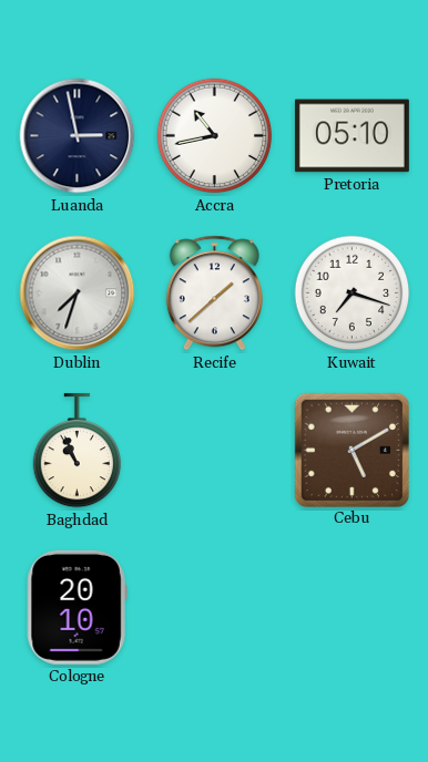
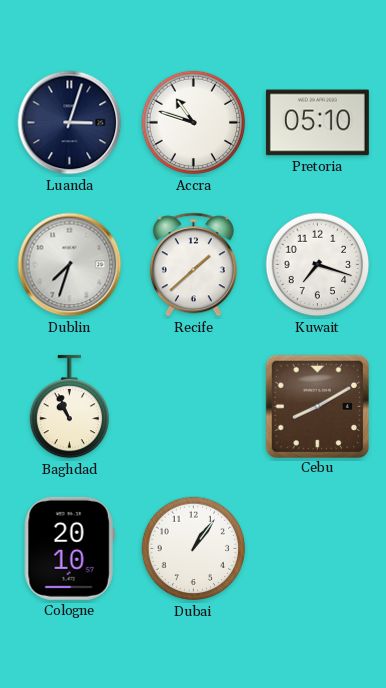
Luanda: 2:58 -> 3:03
Accra: 10:43 -> 10:48
Cebu: 5:10 -> 8:10
Dubai: none -> 1:06
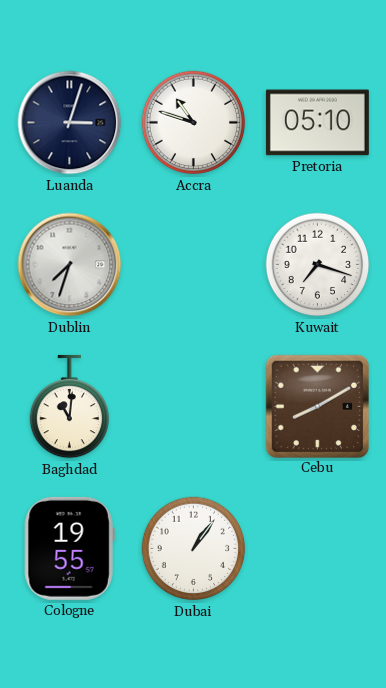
Recife: 1:38 -> none
Baghdad: 10:56 -> 11:01
Cologne: 20:10 -> 19:55
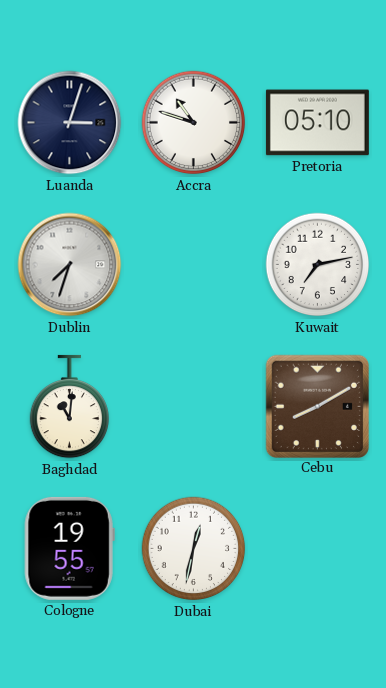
Kuwait: 7:18 -> 7:13
Dubai: 1:06 -> 12:32
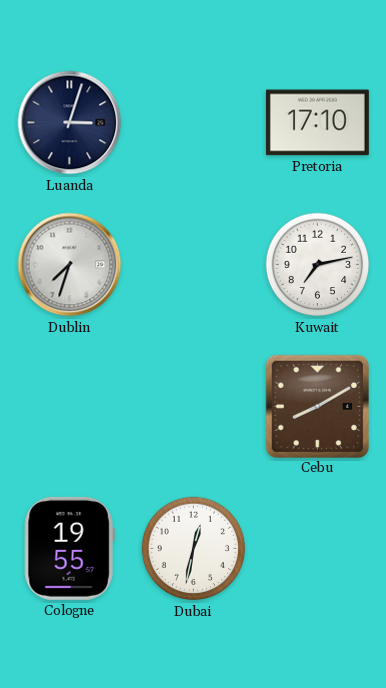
Accra: 10:48 -> none
Pretoria: 05:10 -> 17:10
Baghdad: 11:01 -> none
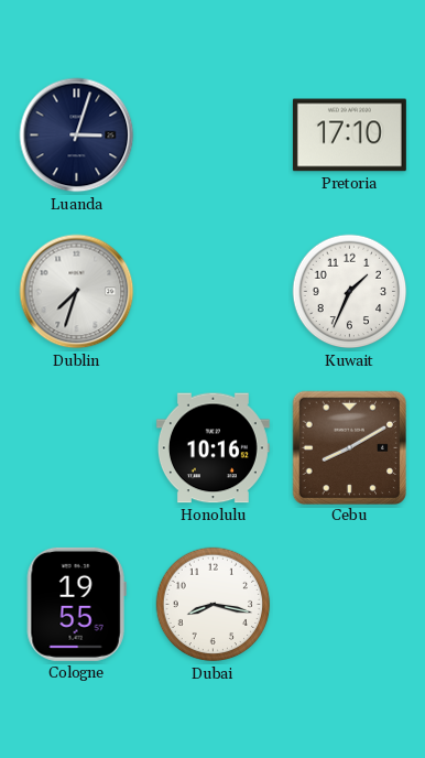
Kuwait: 7:13 -> 1:34
Honolulu: none -> 10:16
Dubai: 12:32 -> 8:17
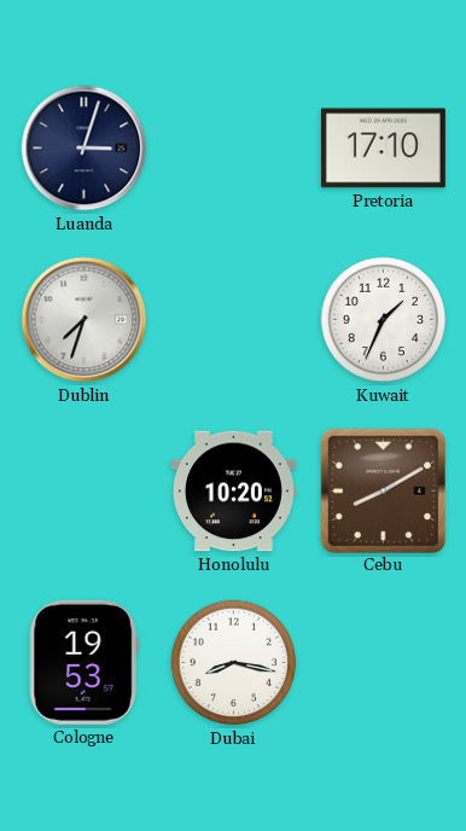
Honolulu: 10:16 -> 10:20
Cologne: 19:55 -> 19:53
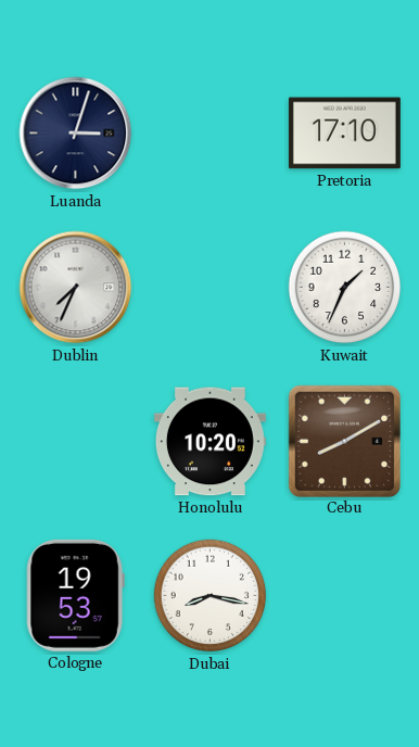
Dublin: 7:33 -> 7:34
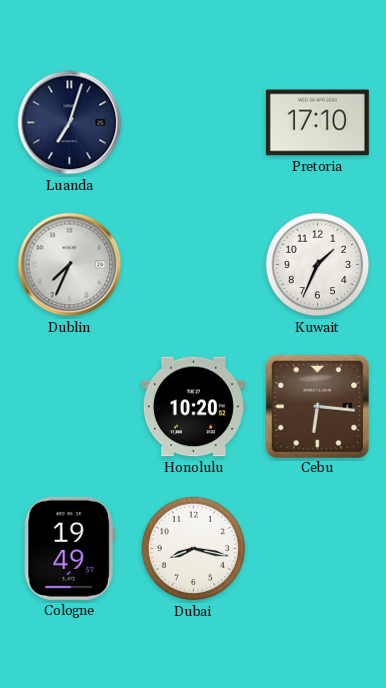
Luanda: 3:03 -> 7:03
Cebu: 8:10 -> 6:16
Cologne: 19:53 -> 19:49
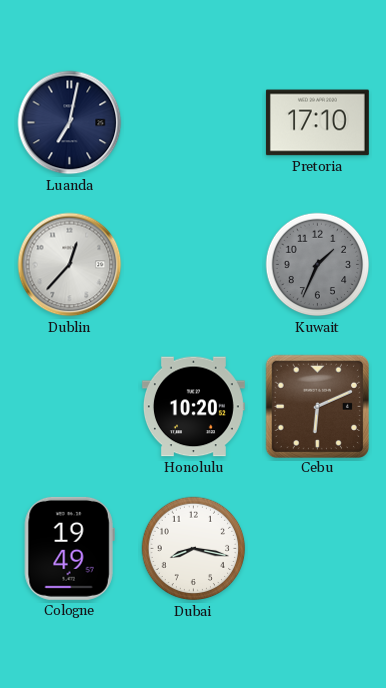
Luanda: 7:03 -> 7:02
Dublin: 7:34 -> 12:37
Kuwait dial: white -> grey
Cebu: 6:16 -> 6:11
